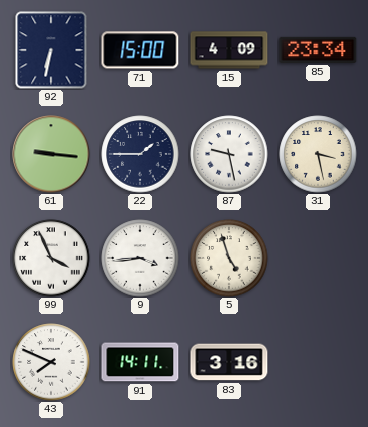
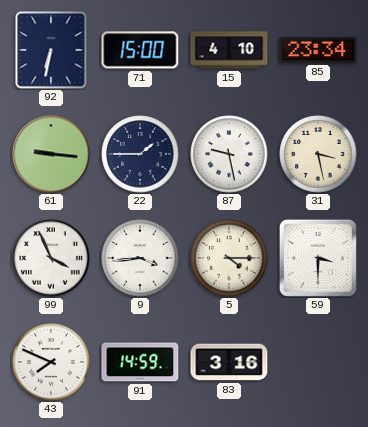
15: 4:09 -> 4:10
5: 4:57 -> 4:15
59: none -> 3:30
91: 14:11 -> 14:59
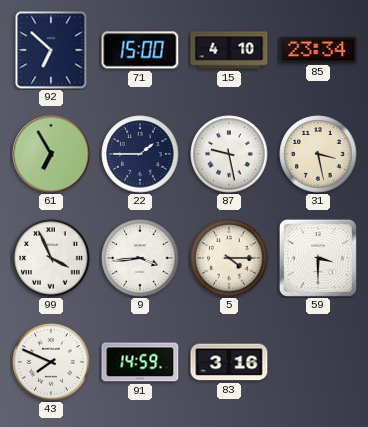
92: 6:32 -> 6:52
61: 9:16 -> 6:55
